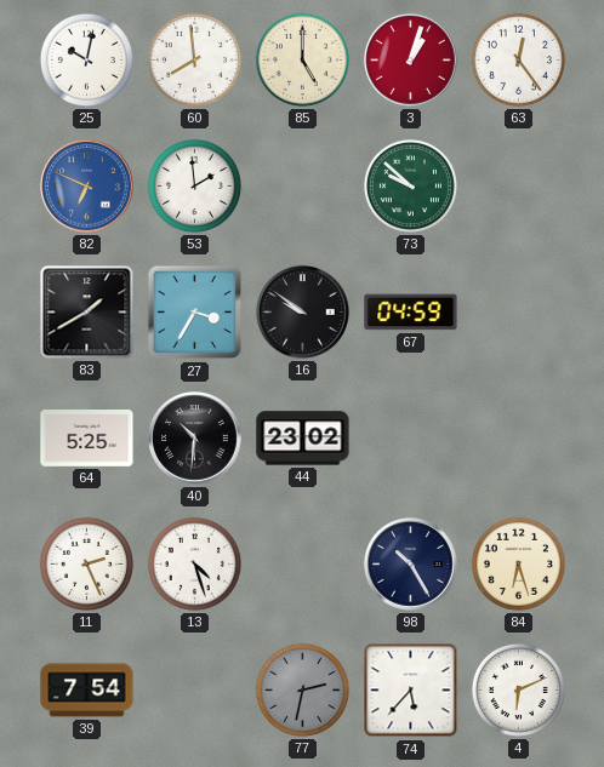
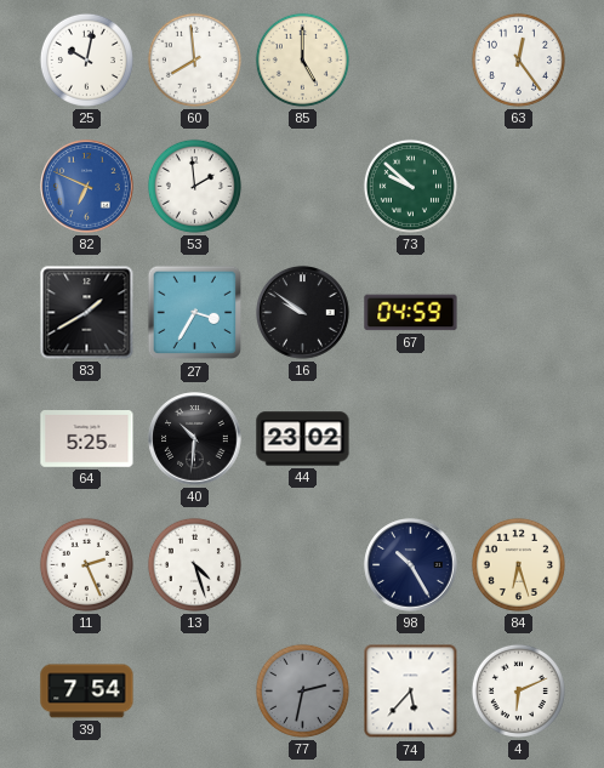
3: 1:03 -> none
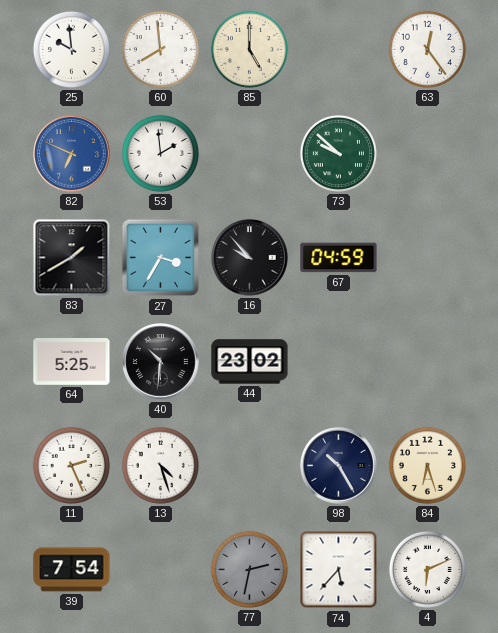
25: 10:02 -> 9:59
16: 9:51 -> 9:53
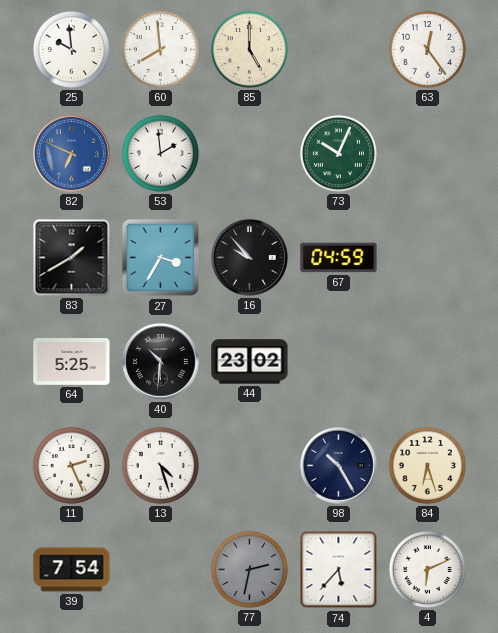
73: 9:52 -> 10:04
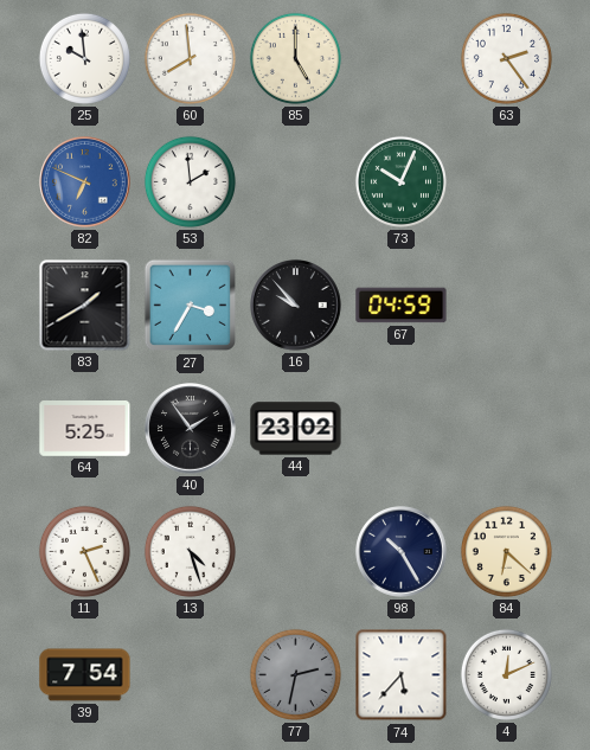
63: 12:24 -> 2:24
40: 10:31 -> 1:54
84: 6:27 -> 6:22
4: 6:11 -> 12:11
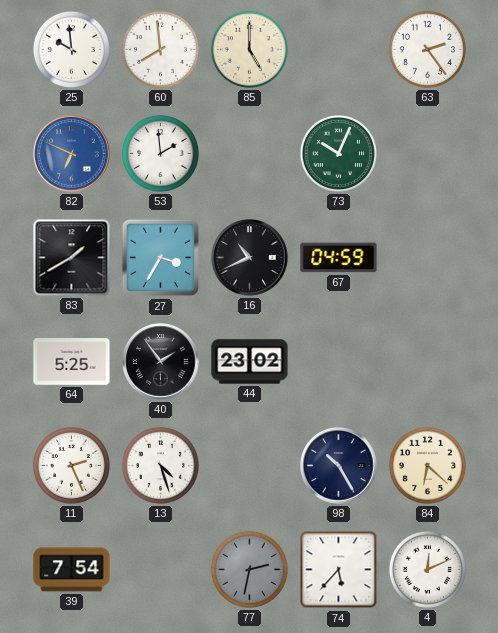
16: 9:53 -> 10:41
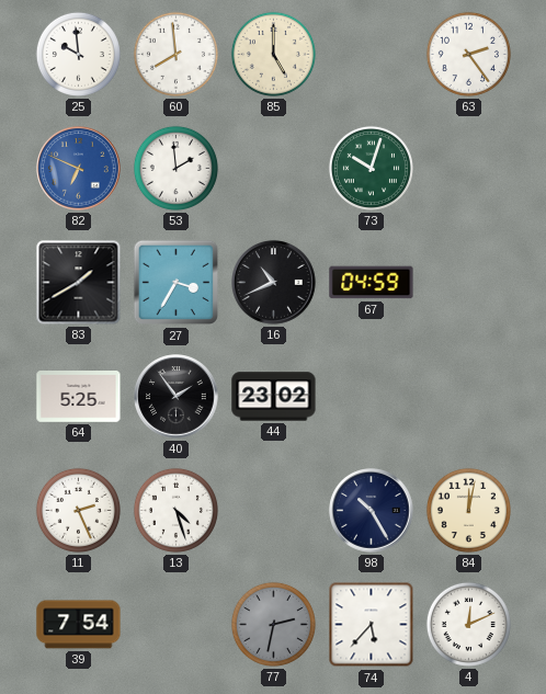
73: 10:04 -> 10:03
84: 6:22 -> 12:02
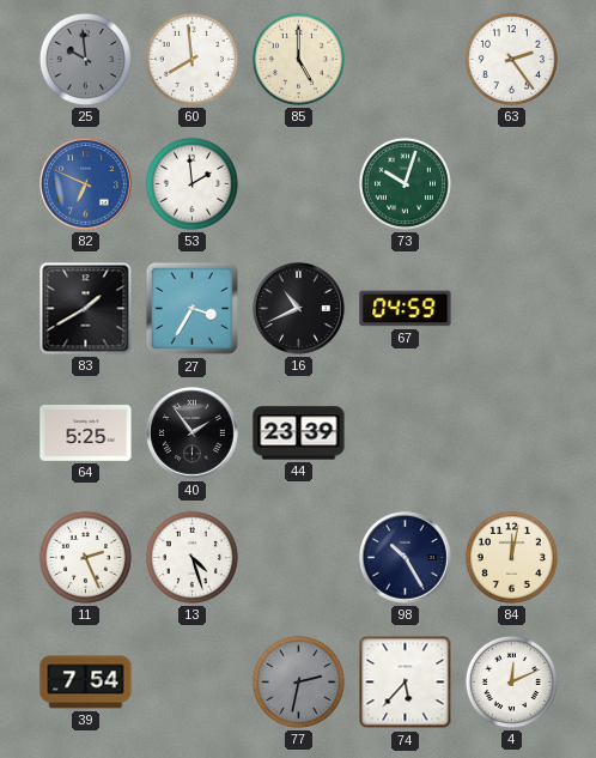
25 dial: white -> grey
44: 23:02 -> 23:39
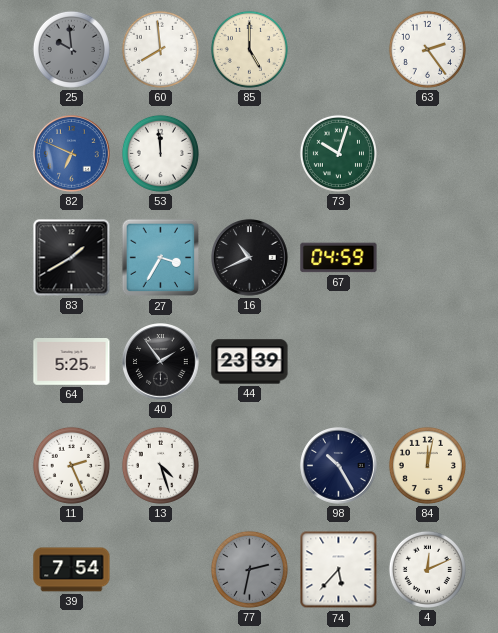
53: 1:59 -> 11:59
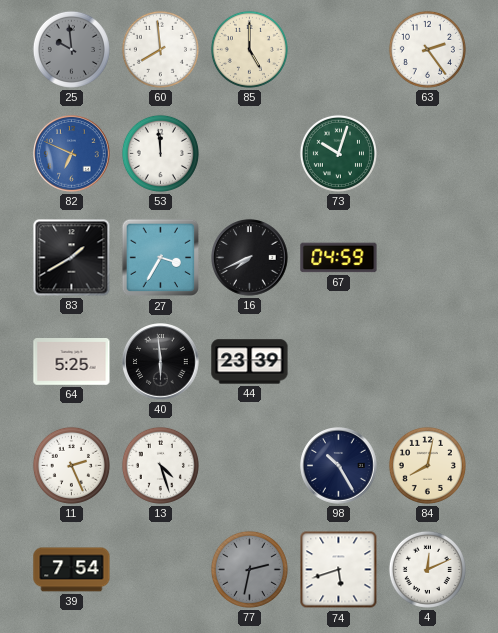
16: 10:41 -> 7:41
40: 1:54 -> 5:59
84: 12:02 -> 8:02
74: 5:37 -> 5:42
